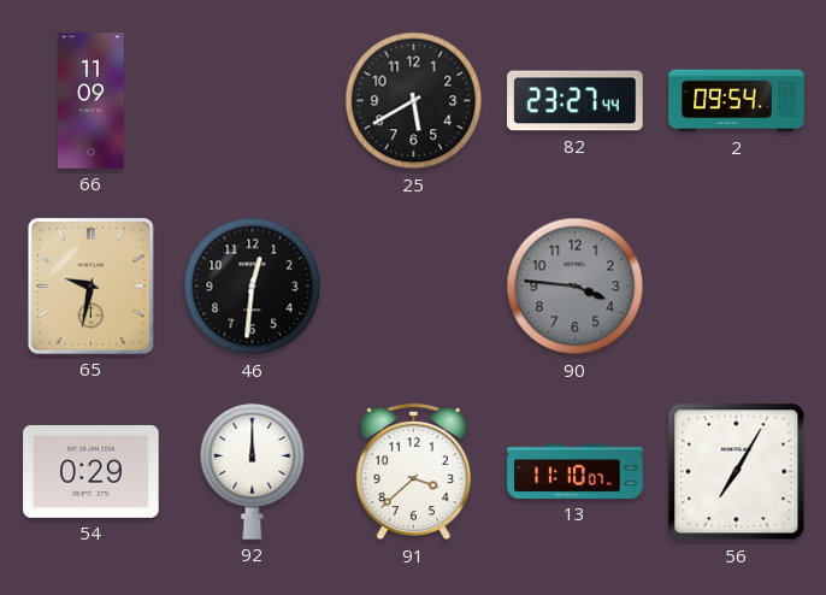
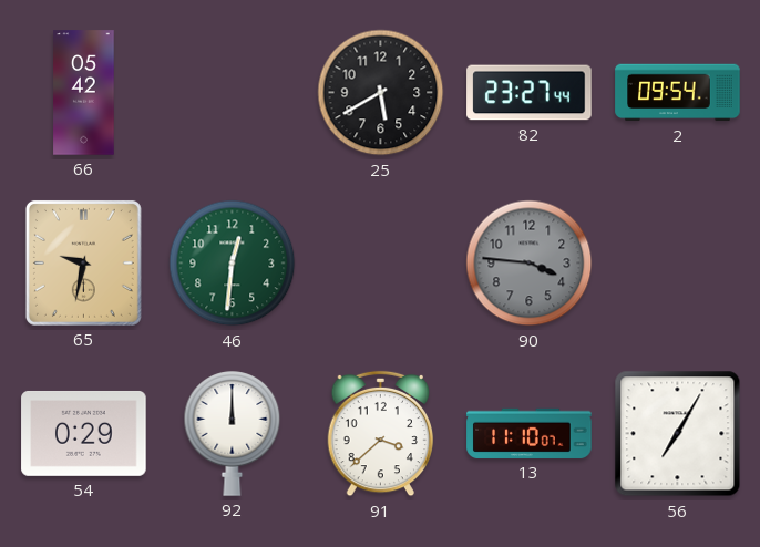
66: 11:09 -> 05:42
46 dial: black -> green
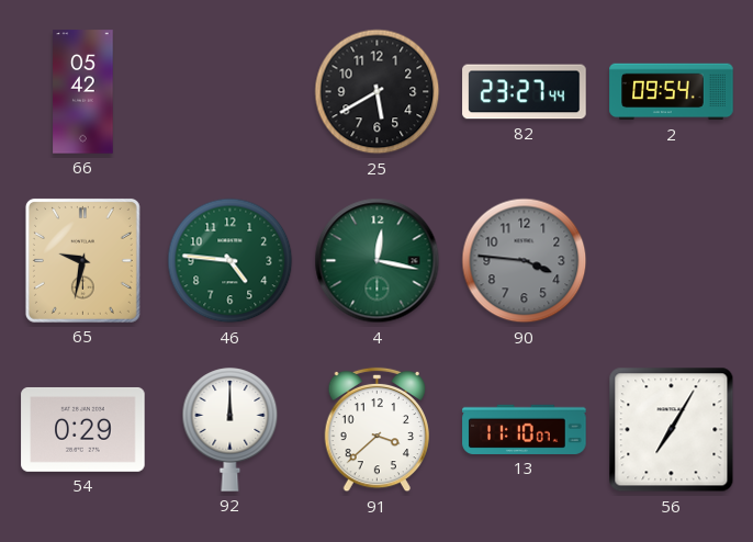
46: 12:31 -> 4:46
4: none -> 12:17
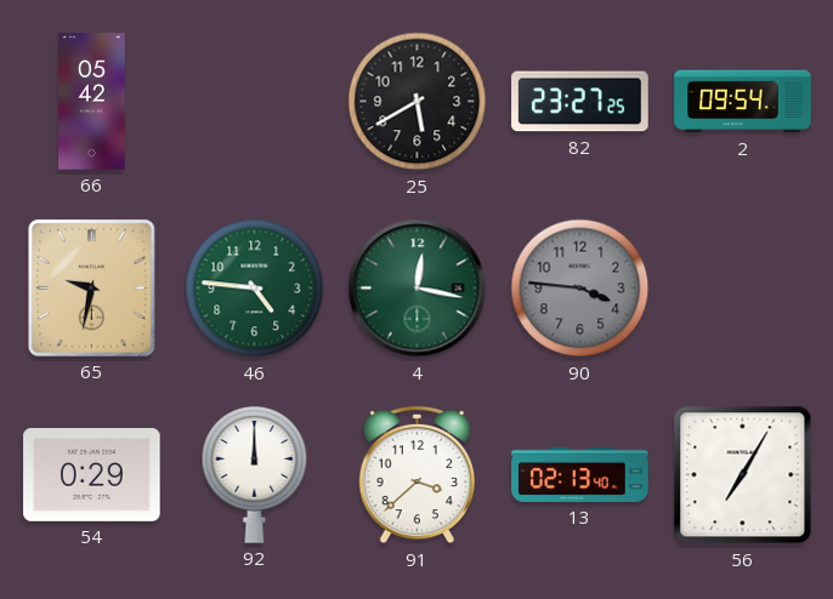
82: 23:27:44 -> 23:27:25
13: 11:10 -> 02:13
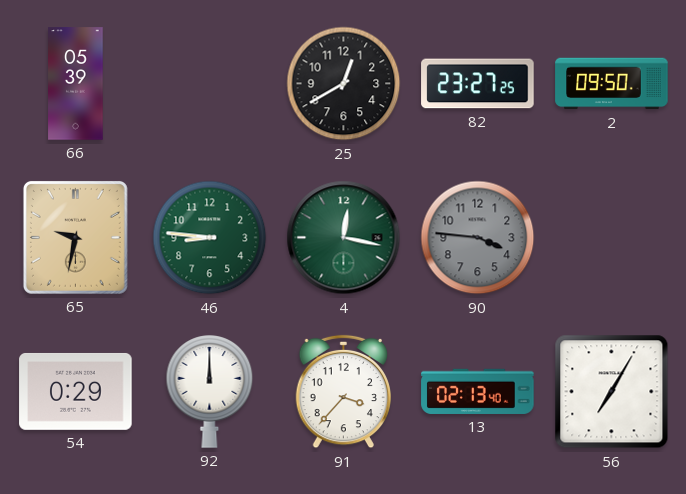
66: 05:42 -> 05:39
25: 5:40 -> 12:40
2: 09:54 -> 09:50
46: 4:46 -> 8:46
91: 3:38 -> 3:37
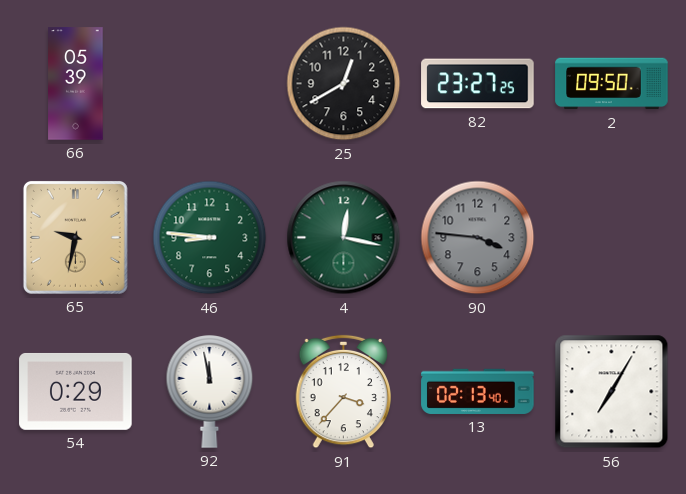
92: 12:00 -> 11:58
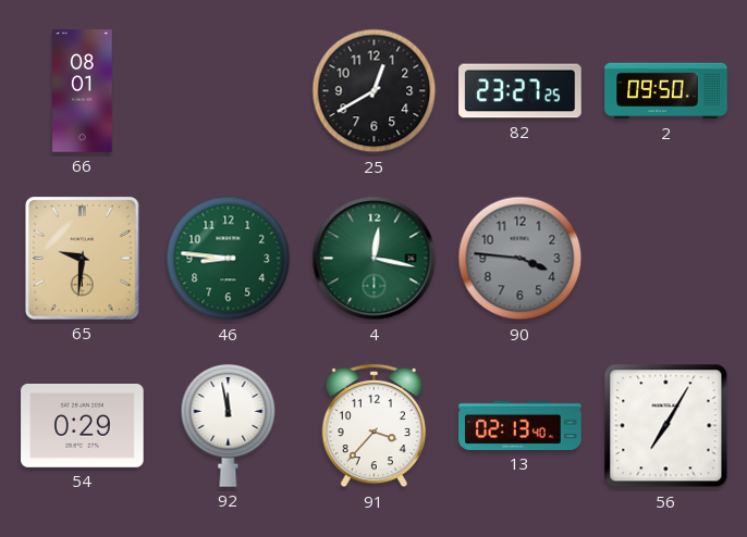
66: 05:39 -> 08:01
65: 9:32 -> 9:31
